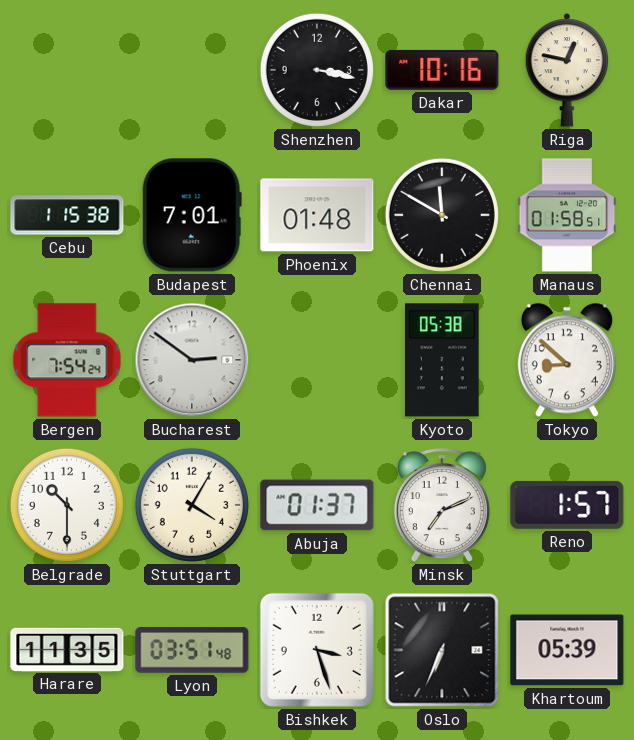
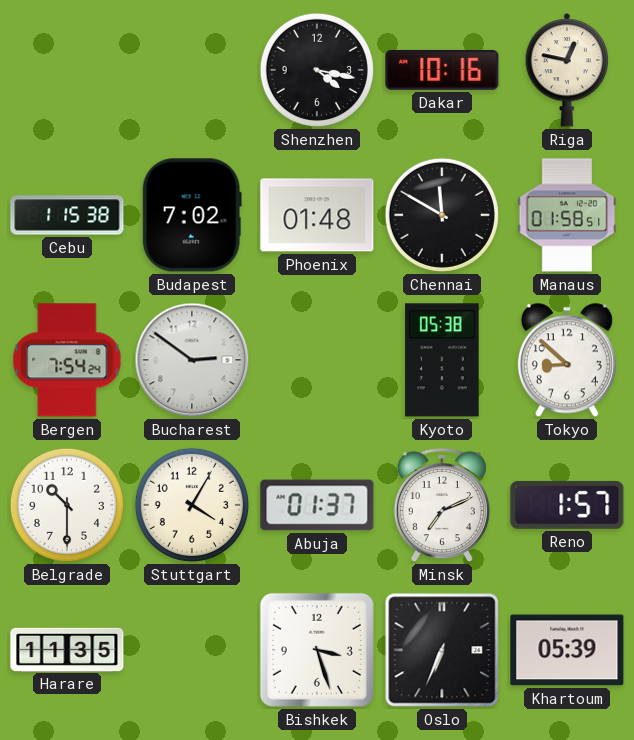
Shenzhen: 3:17 -> 4:17
Budapest: 7:01 -> 7:02
Lyon: 03:51 -> none
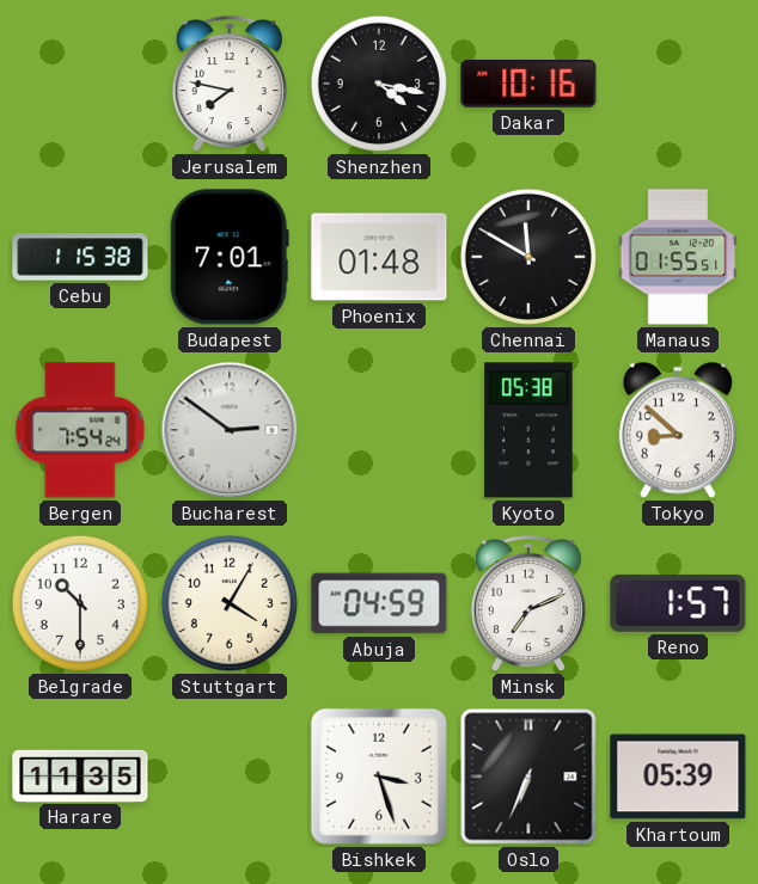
Jerusalem: none -> 7:47
Riga: 12:47 -> none
Budapest: 7:02 -> 7:01
Manaus: 01:58 -> 01:55
Abuja: 01:37 -> 04:59
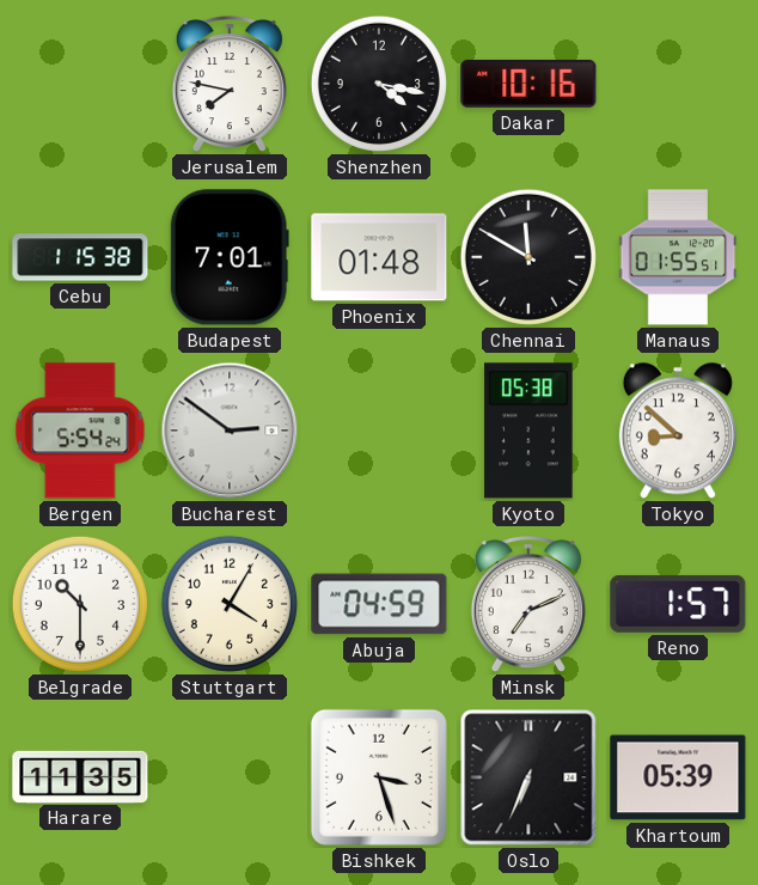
Bergen: 7:54 -> 5:54
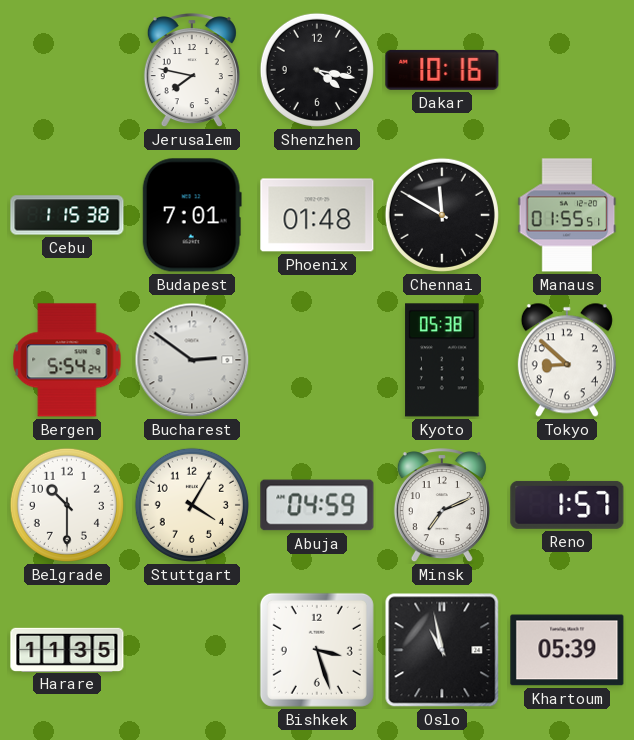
Oslo: 6:34 -> 10:58
